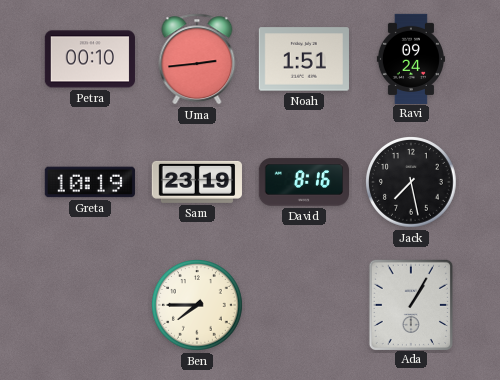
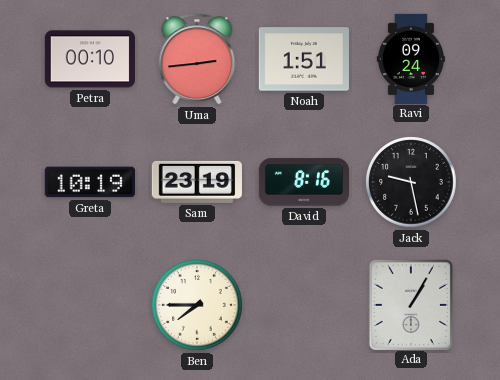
Jack: 7:28 -> 9:28
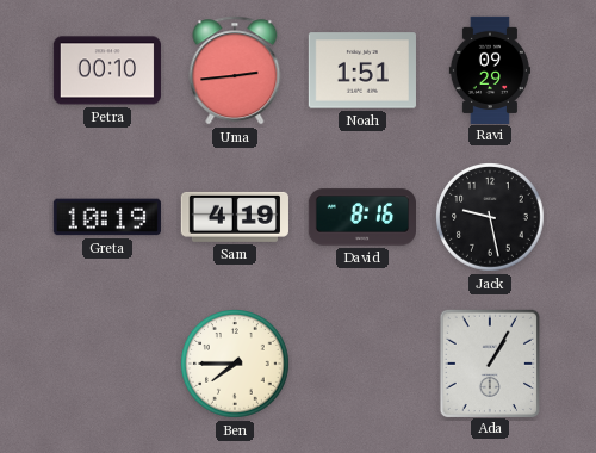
Ravi: 09:24 -> 09:29
Sam: 23:19 -> 4:19
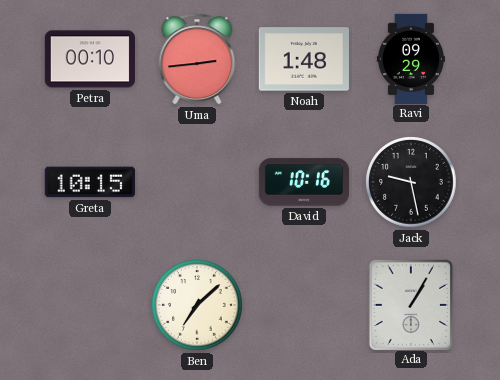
Noah: 1:51 -> 1:48
Greta: 10:19 -> 10:15
Sam: 4:19 -> none
David: 8:16 -> 10:16
Ben: 7:45 -> 7:08
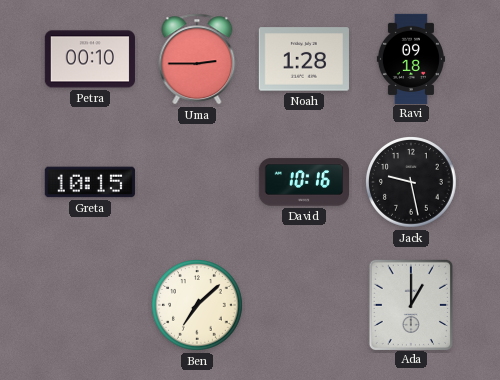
Uma: 2:44 -> 2:45
Noah: 1:48 -> 1:28
Ravi: 09:29 -> 09:18
Ada: 1:05 -> 1:00
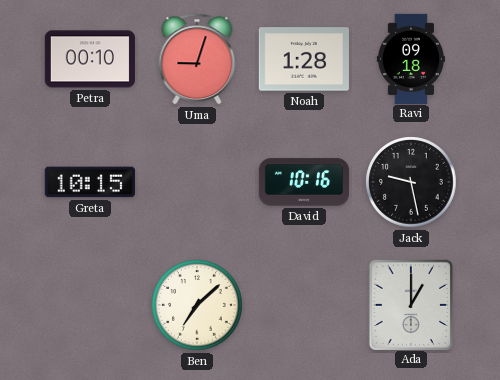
Uma: 2:45 -> 9:03
